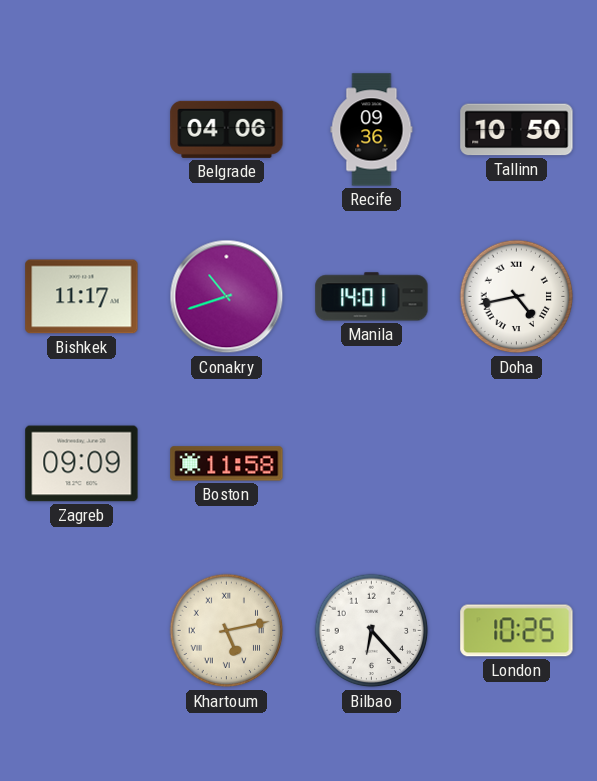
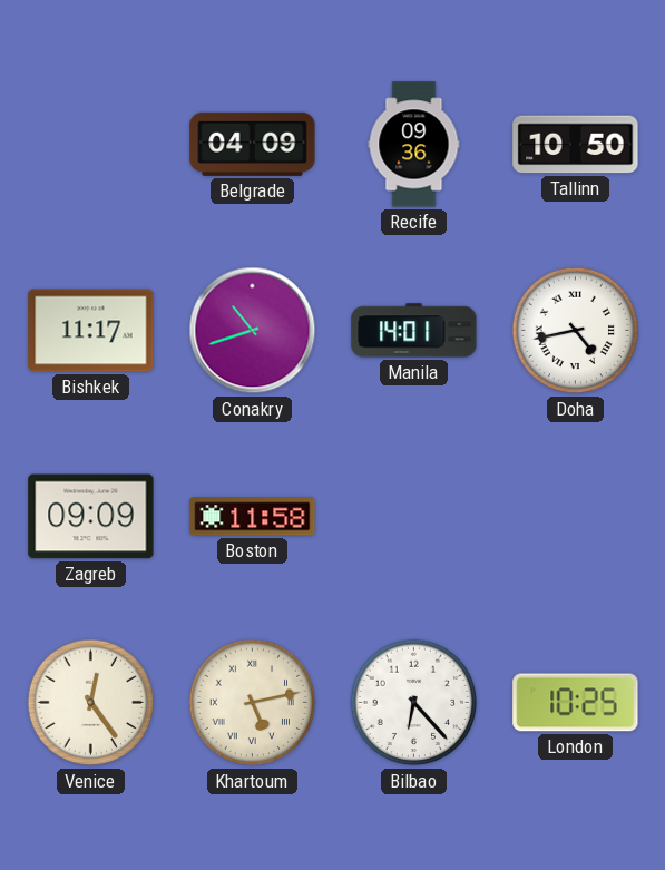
Belgrade: 04:06 -> 04:09
Venice: none -> 12:24
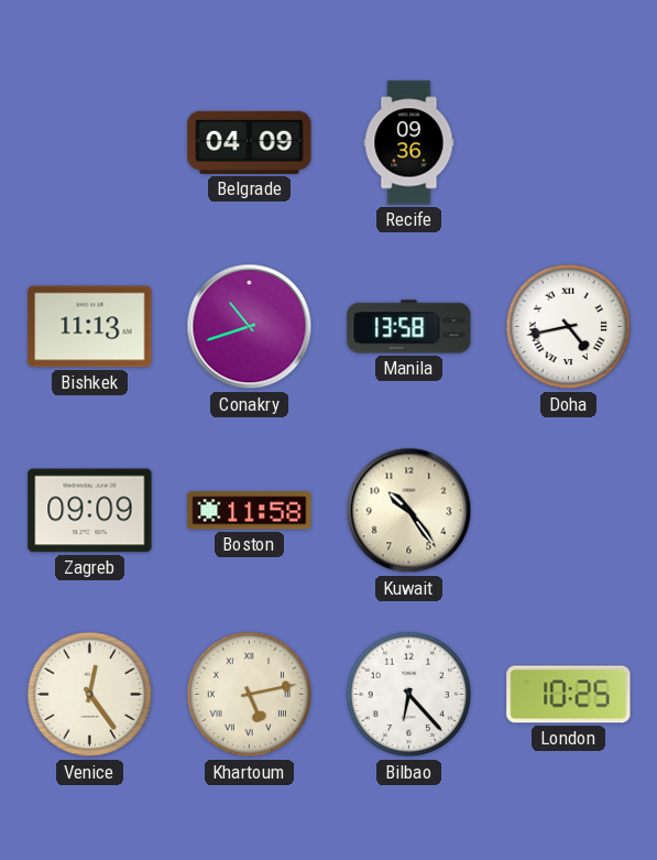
Tallinn: 10:50 -> none
Bishkek: 11:17 -> 11:13
Manila: 14:01 -> 13:58
Kuwait: none -> 10:24
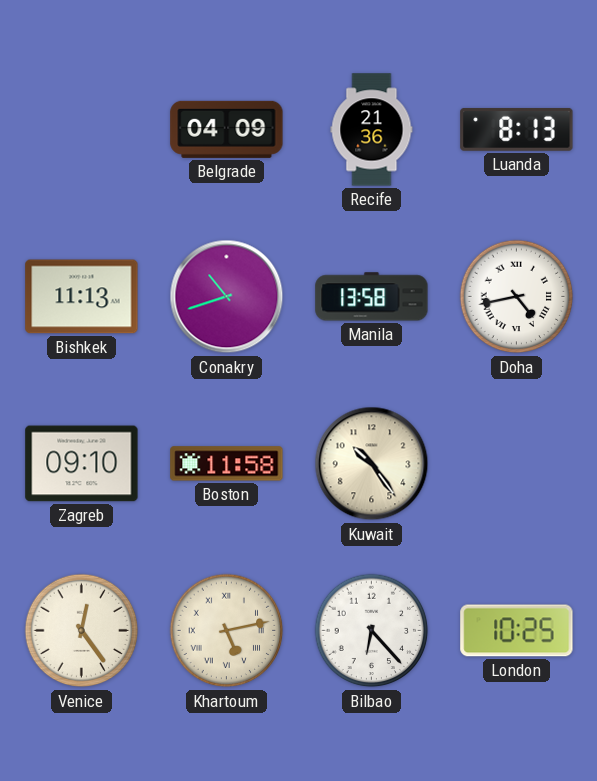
Recife: 09:36 -> 21:36
Luanda: none -> 8:13
Zagreb: 09:09 -> 09:10
